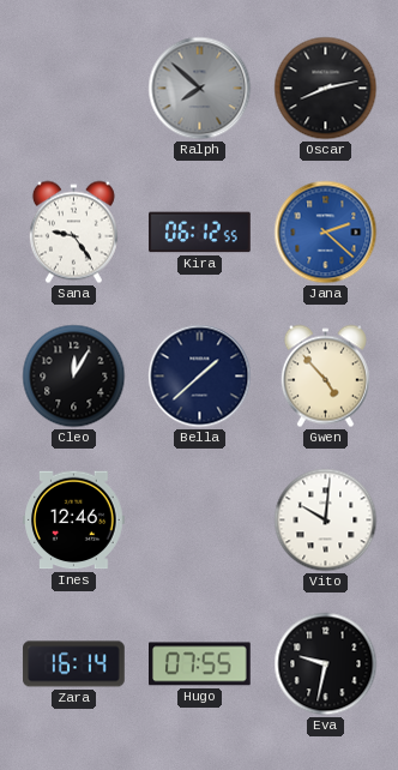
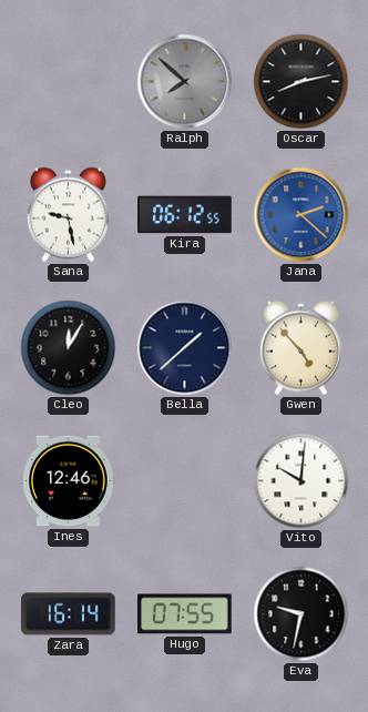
Sana: 9:24 -> 9:28
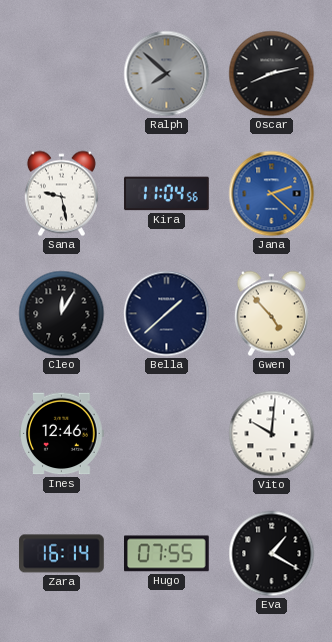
Kira: 06:12 -> 11:04
Eva: 9:32 -> 1:20
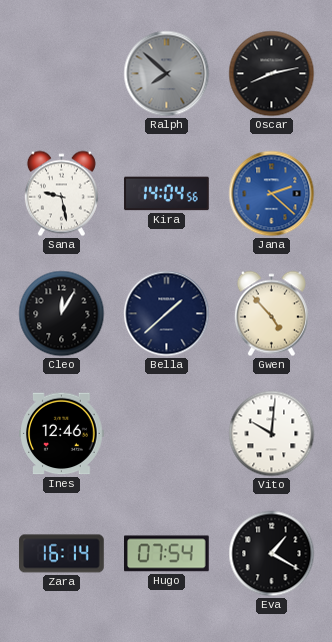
Kira: 11:04 -> 14:04
Hugo: 07:55 -> 07:54
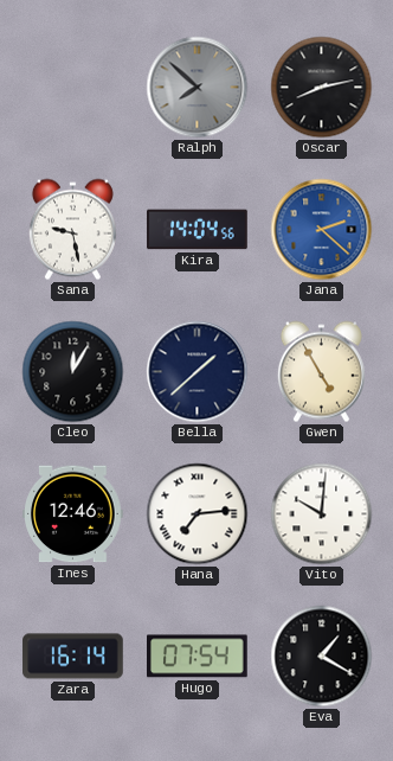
Gwen: 4:53 -> 4:55
Hana: none -> 7:14
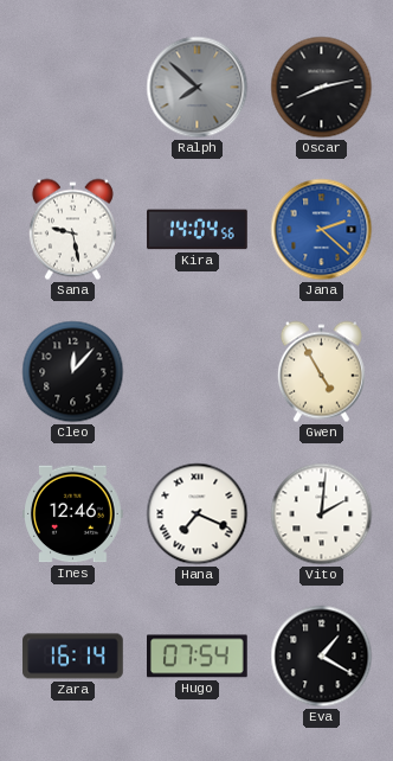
Cleo: 12:05 -> 12:07
Bella: 1:38 -> none
Hana: 7:14 -> 7:19
Vito: 10:01 -> 2:01
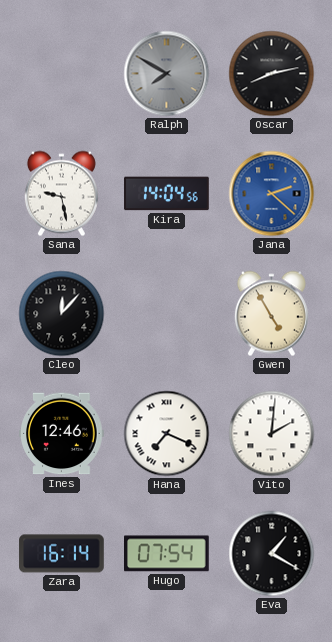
Ralph: 7:52 -> 7:50
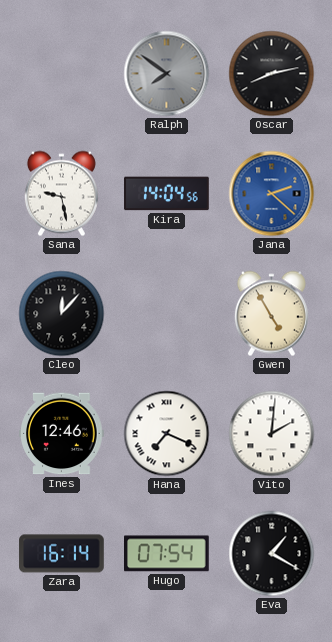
Ralph: 7:50 -> 7:51
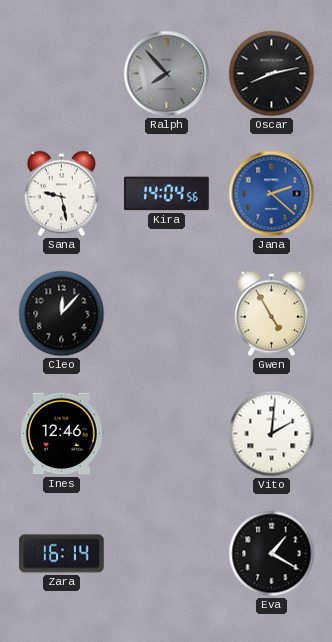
Ralph: 7:51 -> 7:53
Hana: 7:19 -> none
Hugo: 07:54 -> none
